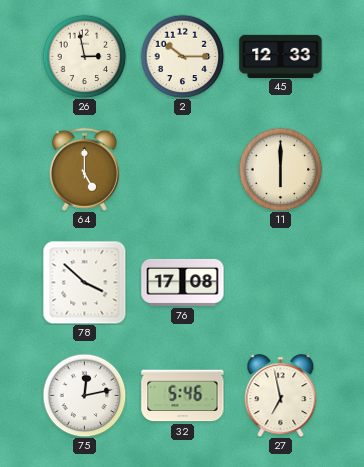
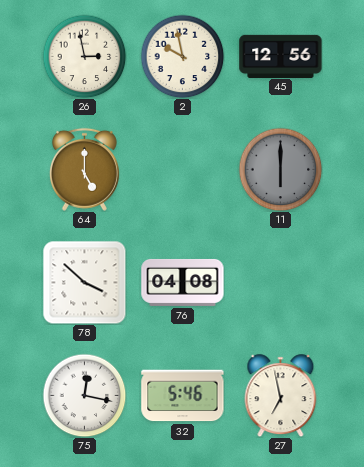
2: 10:15 -> 9:58
45: 12:33 -> 12:56
11 dial: cream -> grey
76: 17:08 -> 04:08
75: 12:13 -> 12:17
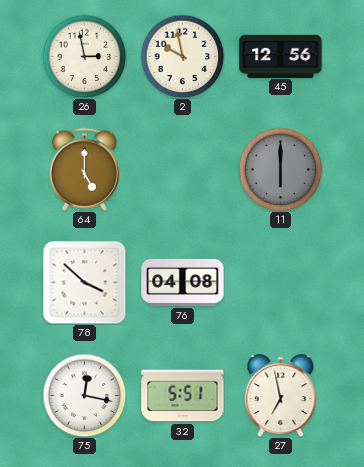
32: 5:46 -> 5:51
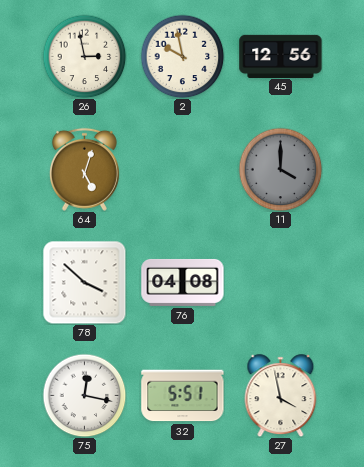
64: 5:00 -> 5:03
11: 6:00 -> 4:00
27: 6:58 -> 3:58
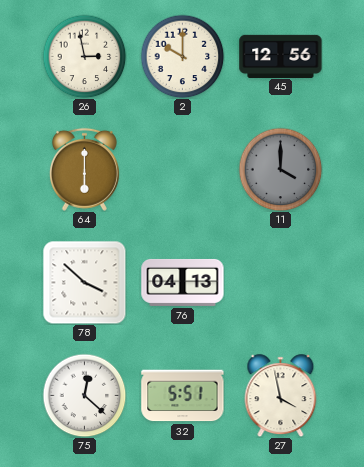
2: 9:58 -> 10:00
64: 5:03 -> 6:00
76: 04:08 -> 04:13
75: 12:17 -> 12:22
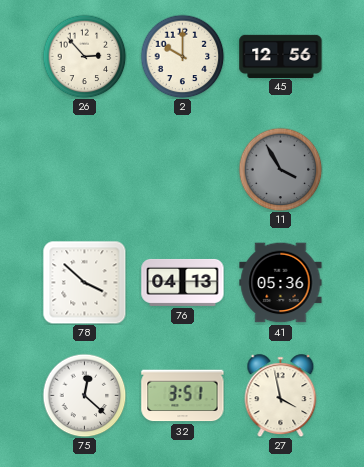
26: 2:58 -> 2:53
64: 6:00 -> none
11: 4:00 -> 3:55
41: none -> 05:36
32: 5:51 -> 3:51
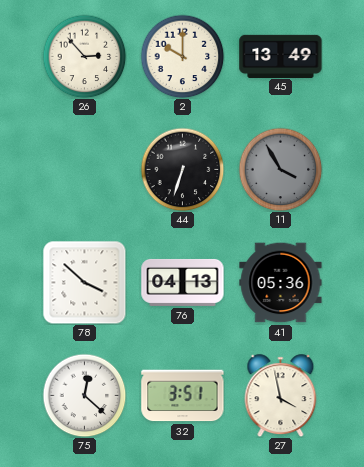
45: 12:56 -> 13:49
44: none -> 6:33
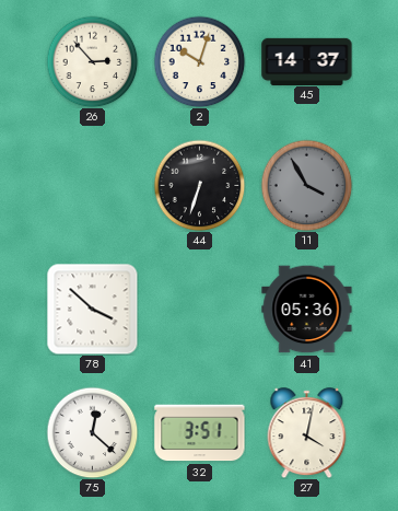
2: 10:00 -> 10:03
45: 13:49 -> 14:37
76: 04:13 -> none
27: 3:58 -> 4:02
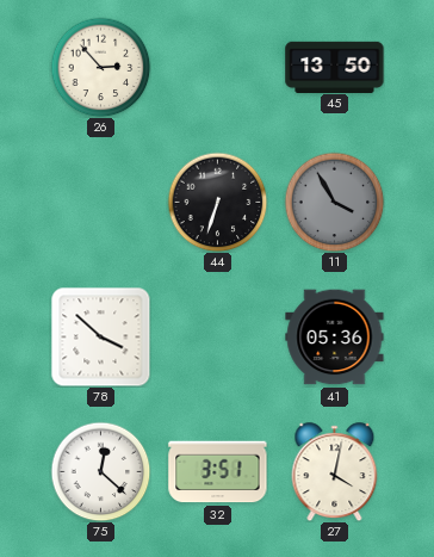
2: 10:03 -> none
45: 14:37 -> 13:50
